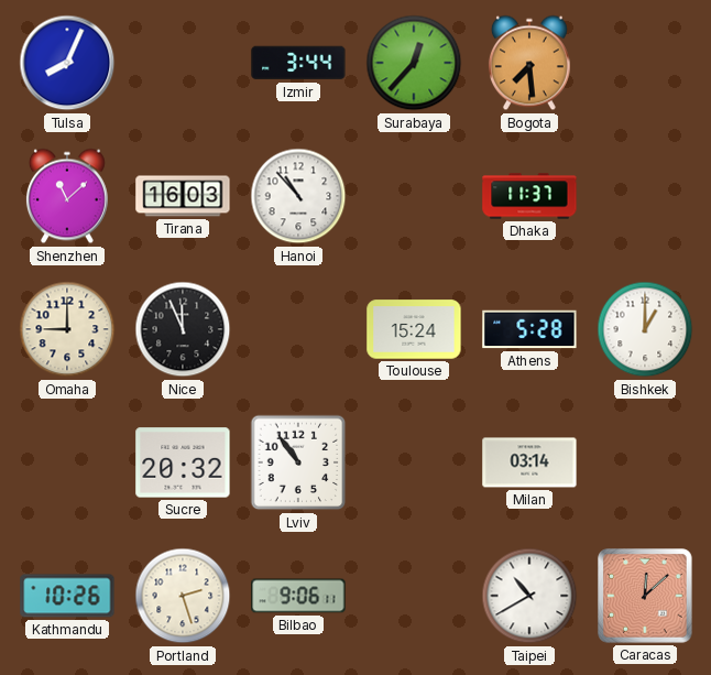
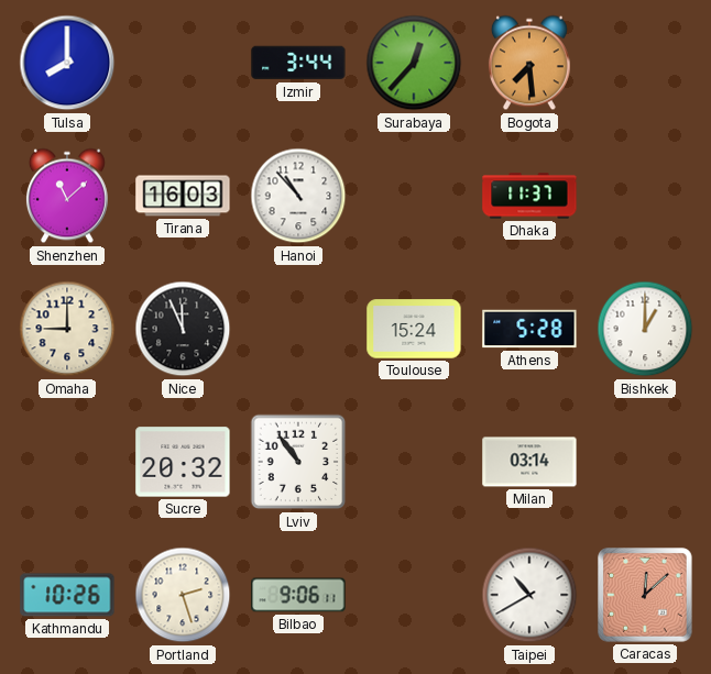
Tulsa: 8:04 -> 8:00
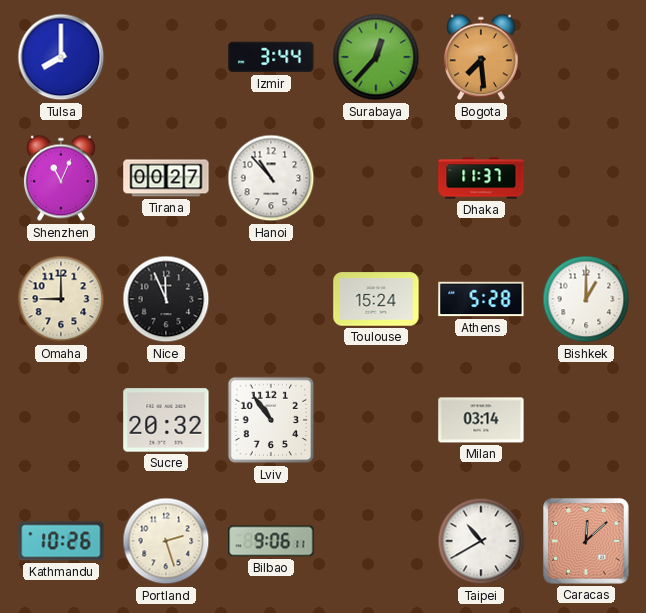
Shenzhen: 11:08 -> 11:04
Tirana: 16:03 -> 00:27
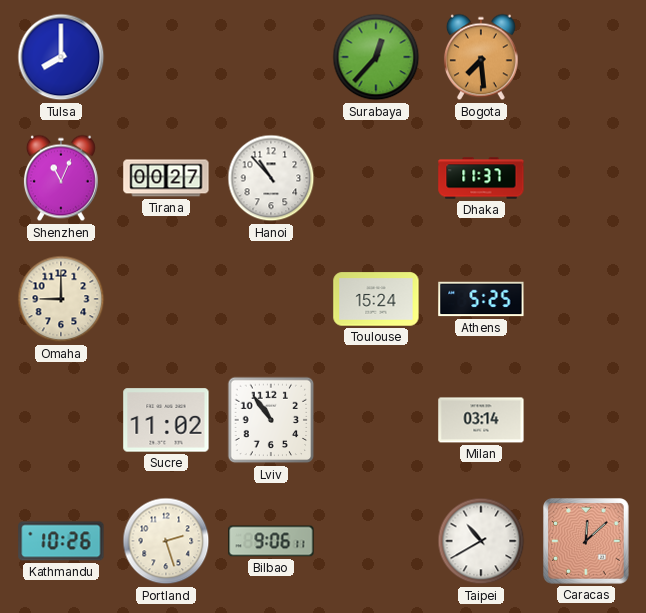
Izmir: 3:44 -> none
Nice: 11:56 -> none
Athens: 5:28 -> 5:25
Bishkek: 1:00 -> none
Sucre: 20:32 -> 11:02
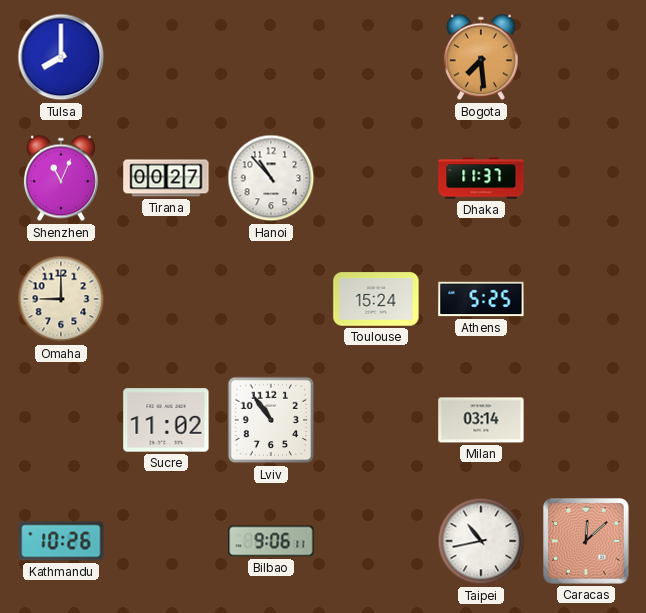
Surabaya: 12:37 -> none
Portland: 2:27 -> none
Taipei: 10:40 -> 10:43
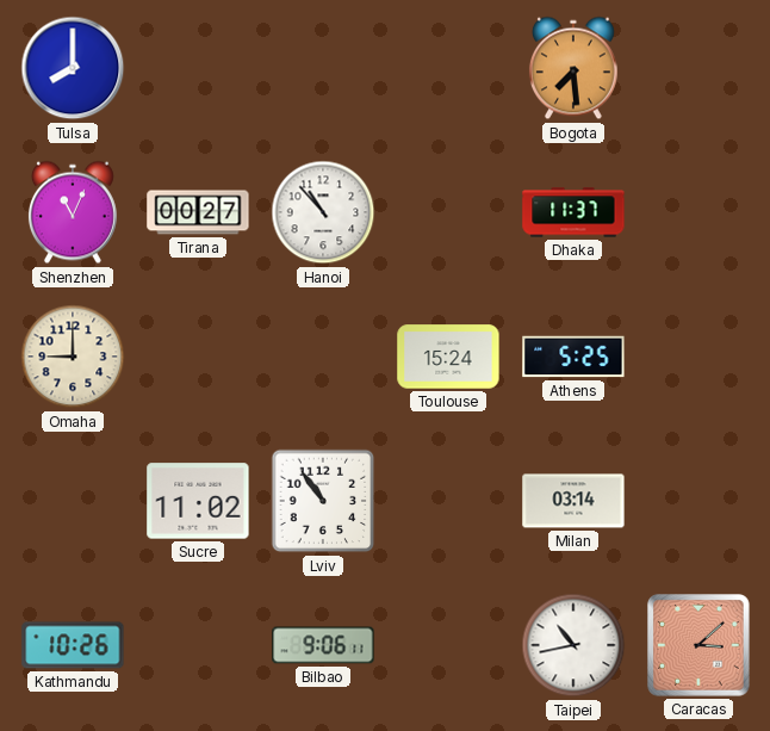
Caracas: 12:08 -> 3:08
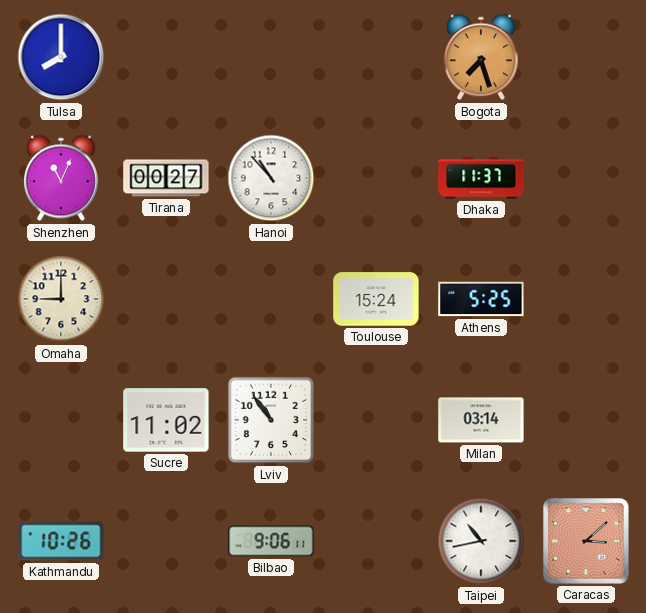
Bogota: 7:29 -> 7:27
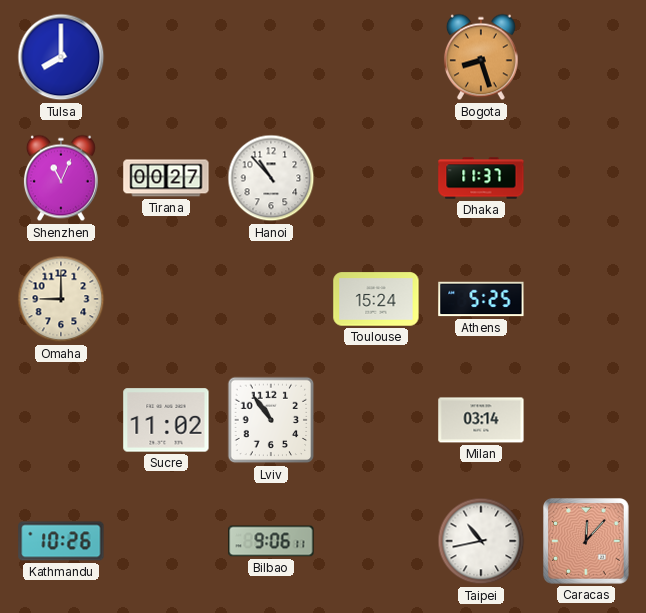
Bogota: 7:27 -> 8:27
Caracas: 3:08 -> 12:07
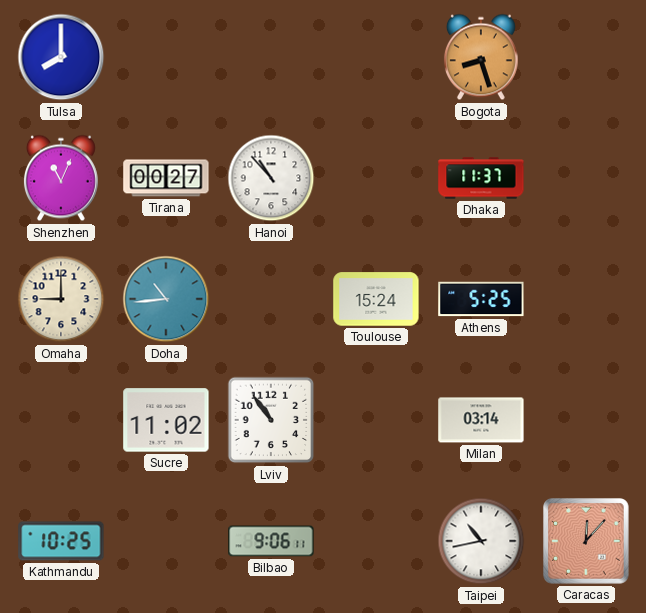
Doha: none -> 10:44
Kathmandu: 10:26 -> 10:25
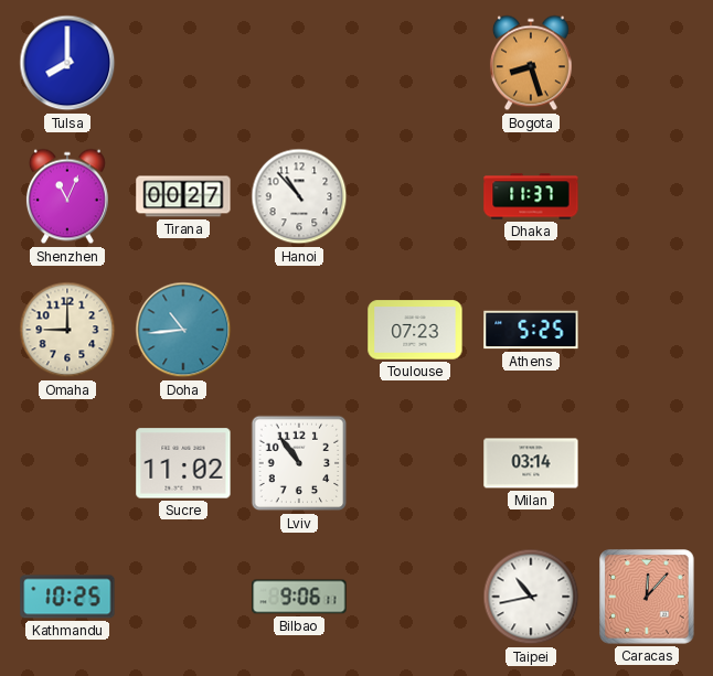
Toulouse: 15:24 -> 07:23
